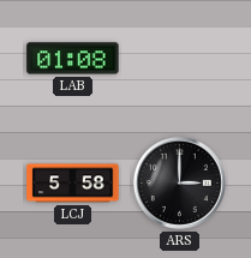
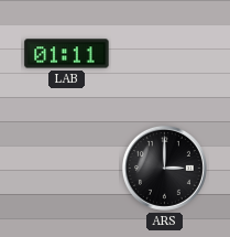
LAB: 01:08 -> 01:11
LCJ: 5:58 -> none
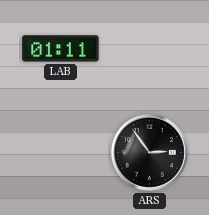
ARS: 3:00 -> 2:54
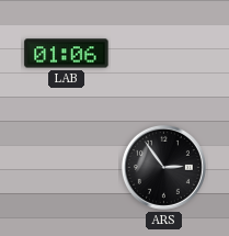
LAB: 01:11 -> 01:06
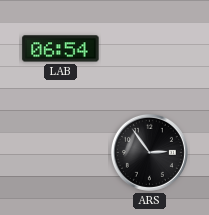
LAB: 01:06 -> 06:54
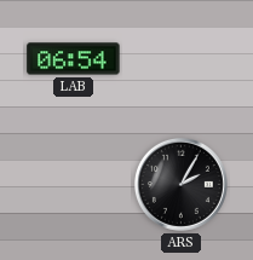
ARS: 2:54 -> 2:05
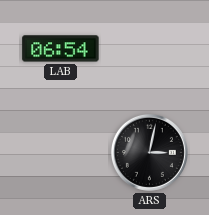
ARS: 2:05 -> 3:02
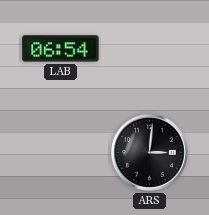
ARS: 3:02 -> 3:01
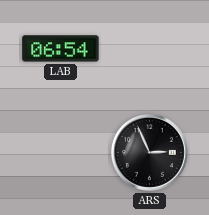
ARS: 3:01 -> 2:56
